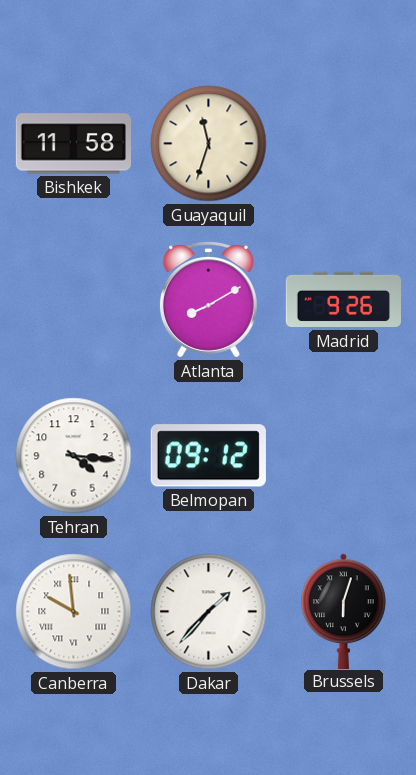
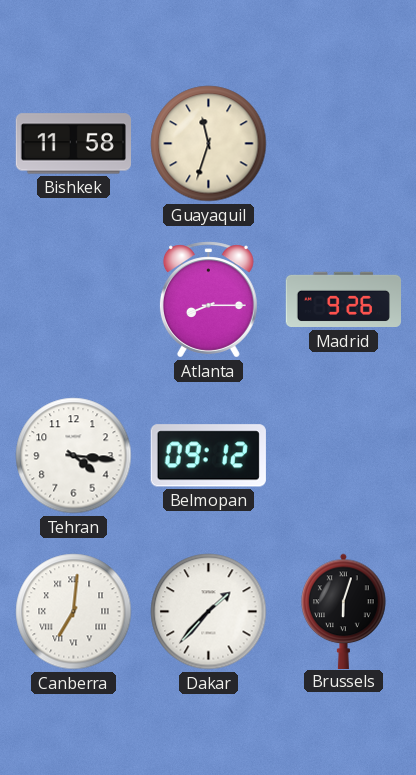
Atlanta: 8:10 -> 8:15
Canberra: 9:59 -> 7:01
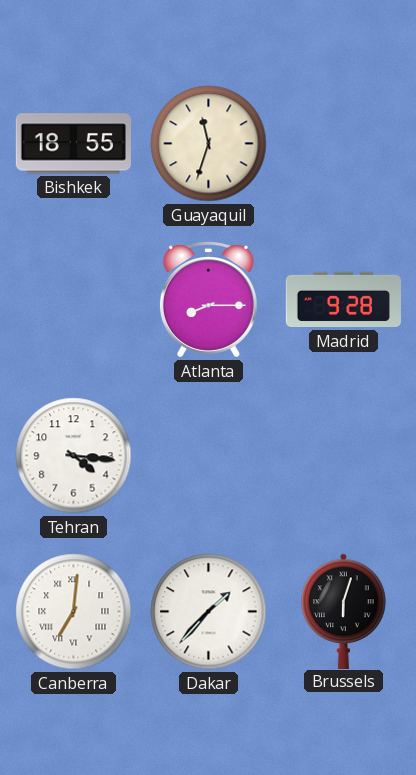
Bishkek: 11:58 -> 18:55
Madrid: 9:26 -> 9:28
Belmopan: 09:12 -> none
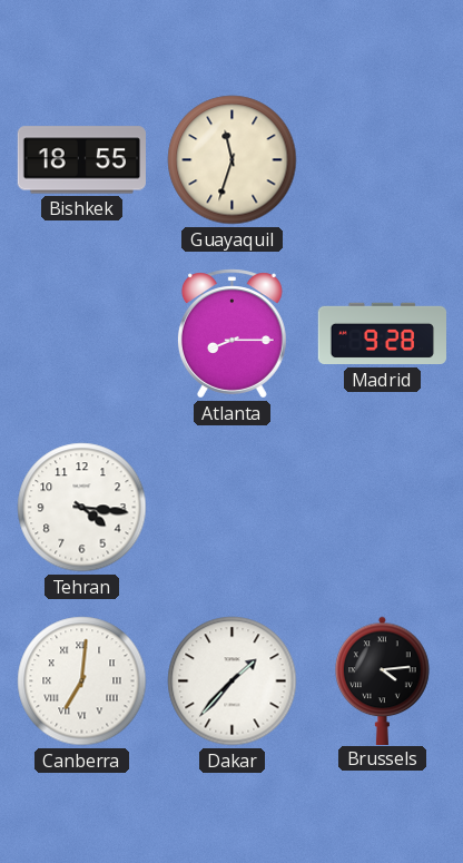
Brussels: 6:03 -> 4:14
